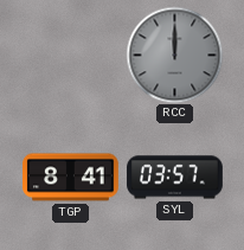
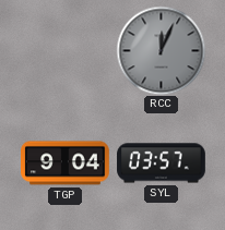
RCC: 12:00 -> 12:04
TGP: 8:41 -> 9:04
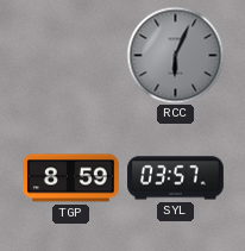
RCC: 12:04 -> 6:04
TGP: 9:04 -> 8:59
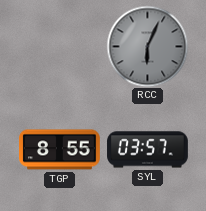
TGP: 8:59 -> 8:55
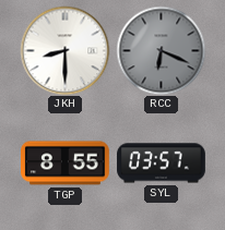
JKH: none -> 8:30
RCC: 6:04 -> 6:19
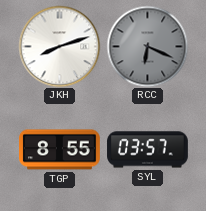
JKH: 8:30 -> 8:12
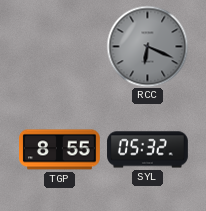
JKH: 8:12 -> none
SYL: 03:57 -> 05:32
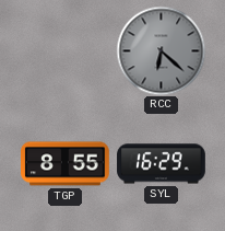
RCC: 6:19 -> 6:22
SYL: 05:32 -> 16:29
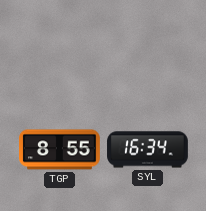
RCC: 6:22 -> none
SYL: 16:29 -> 16:34
